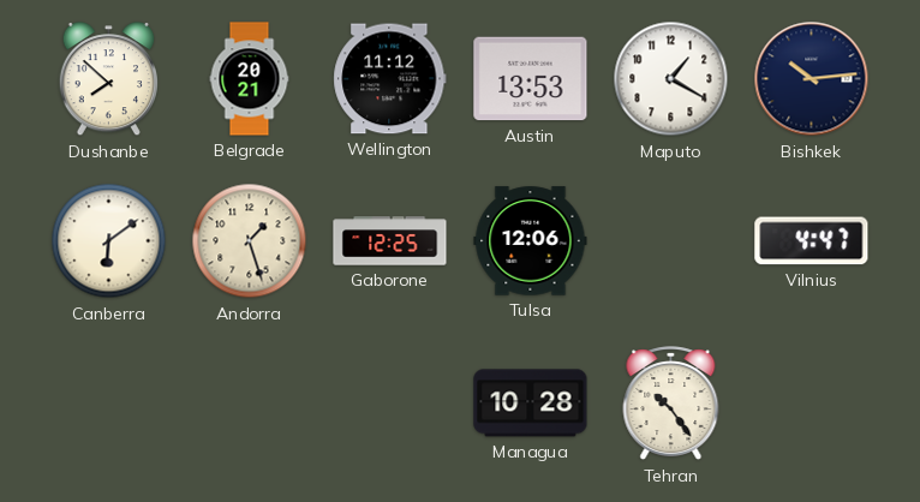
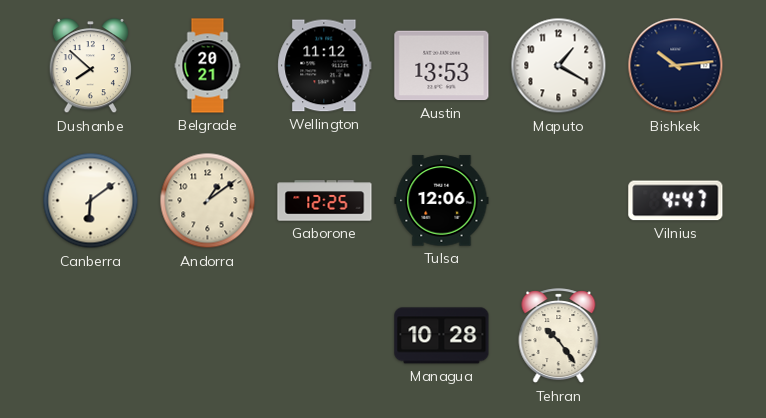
Andorra: 1:27 -> 1:09
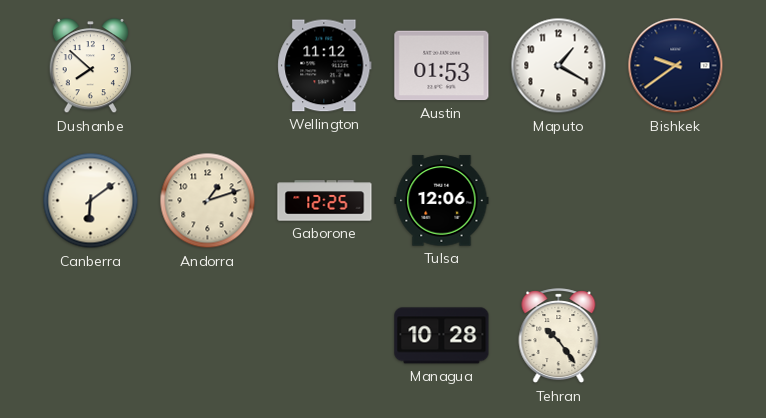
Belgrade: 20:21 -> none
Austin: 13:53 -> 01:53
Bishkek: 10:14 -> 9:39
Andorra: 1:09 -> 1:12
Vilnius: 4:47 -> none
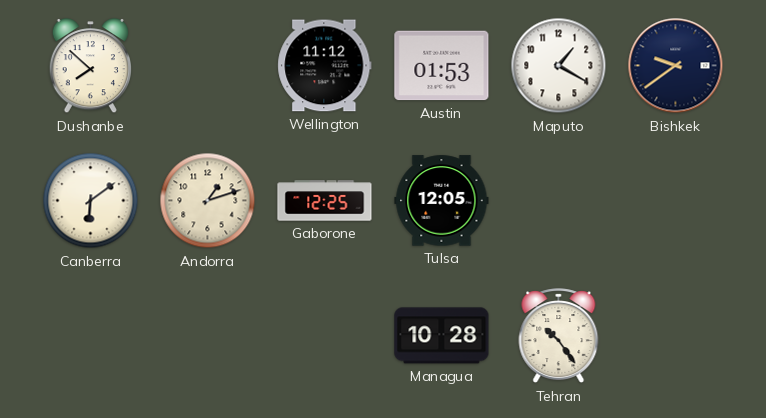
Tulsa: 12:06 -> 12:05
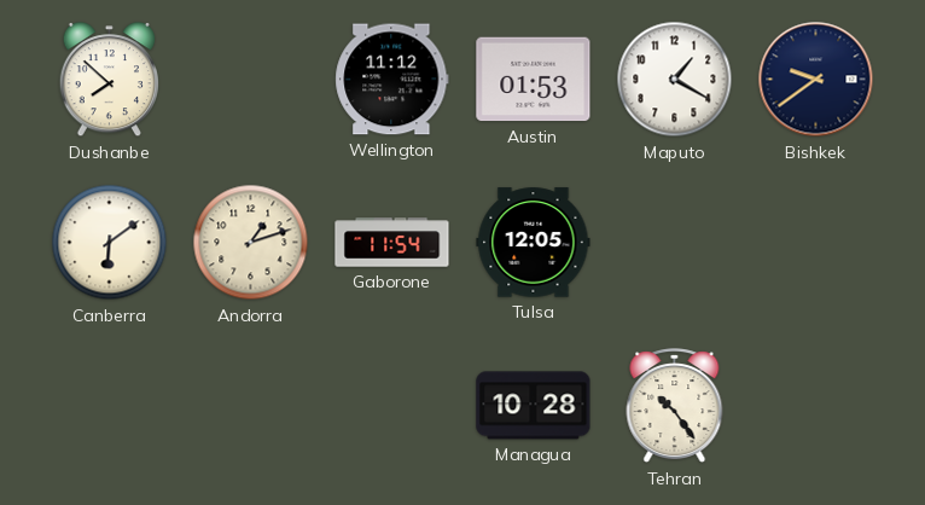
Gaborone: 12:25 -> 11:54
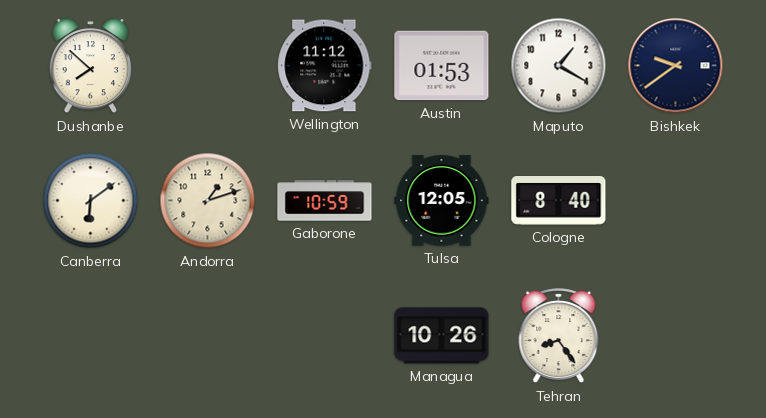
Gaborone: 11:54 -> 10:59
Cologne: none -> 8:40
Managua: 10:28 -> 10:26
Tehran: 10:24 -> 8:24
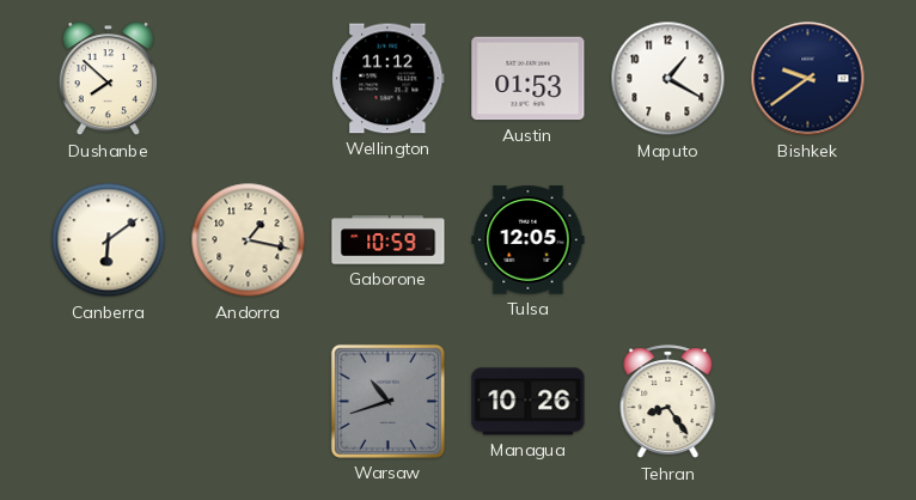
Andorra: 1:12 -> 1:17
Cologne: 8:40 -> none
Warsaw: none -> 10:42
